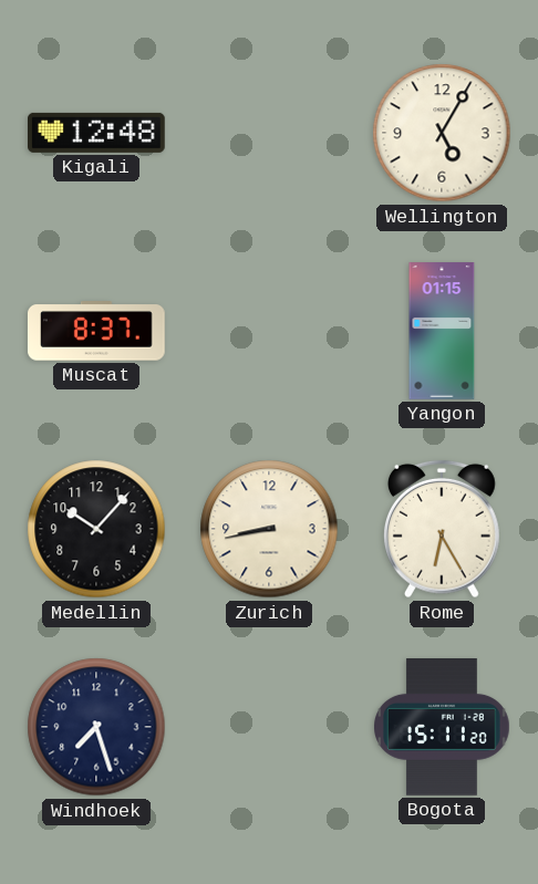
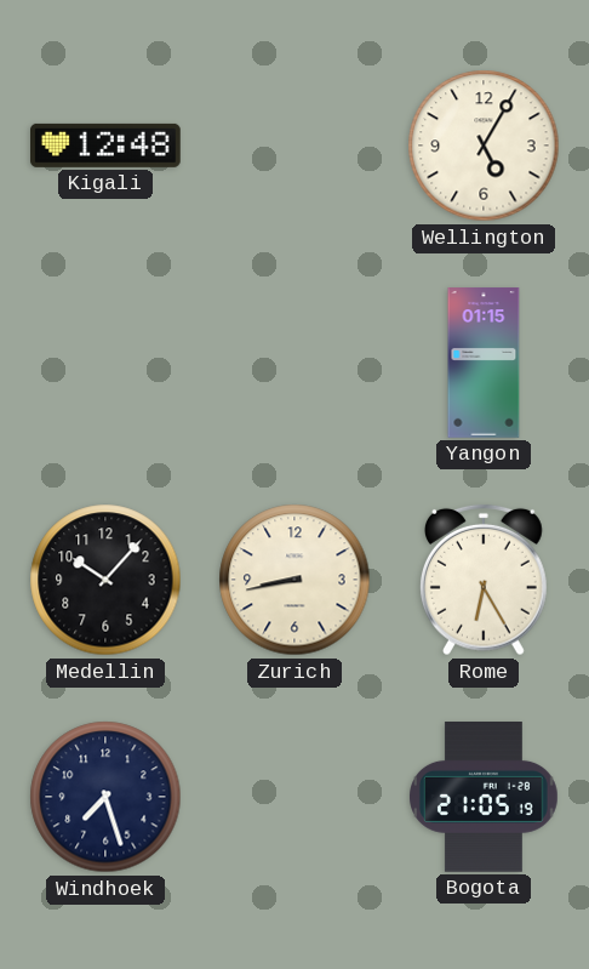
Muscat: 8:37 -> none
Bogota: 15:11 -> 21:05
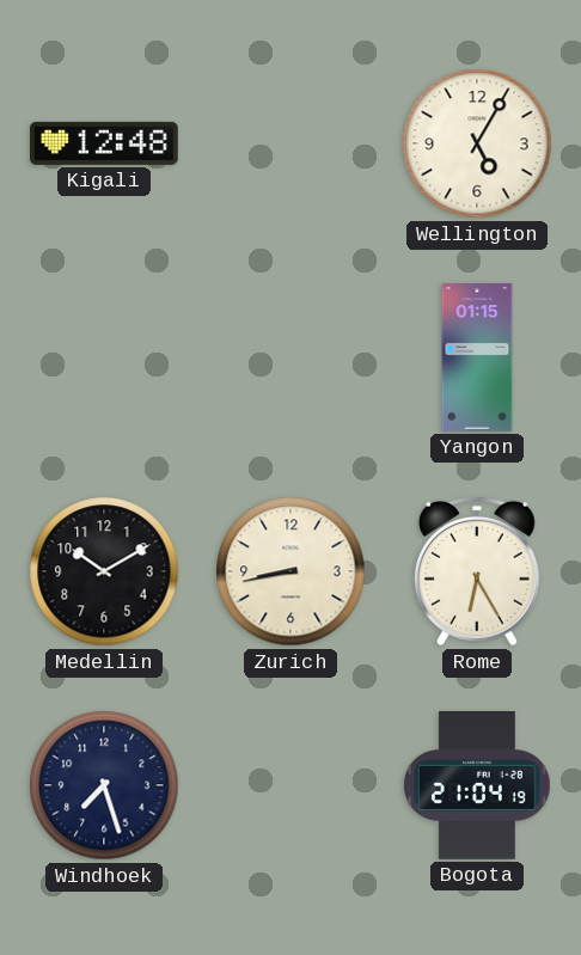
Medellin: 10:07 -> 10:10
Bogota: 21:05 -> 21:04
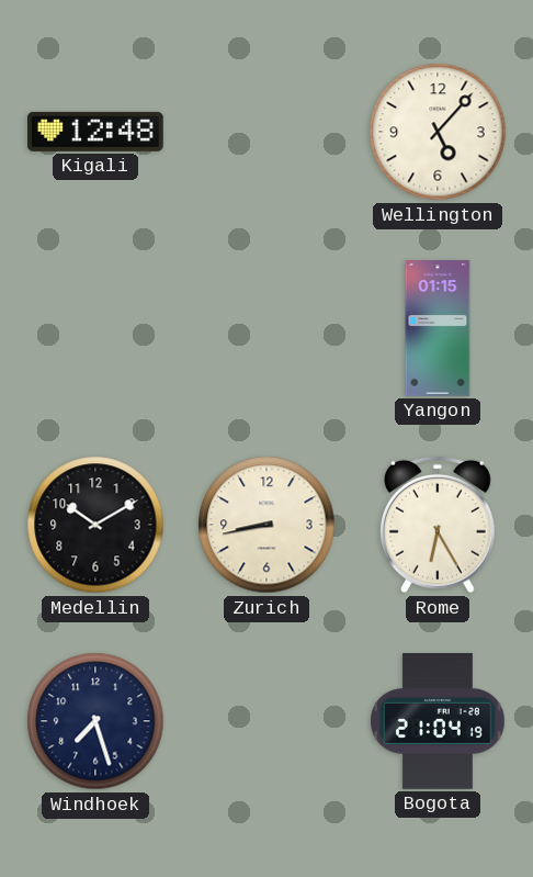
Wellington: 5:05 -> 5:07
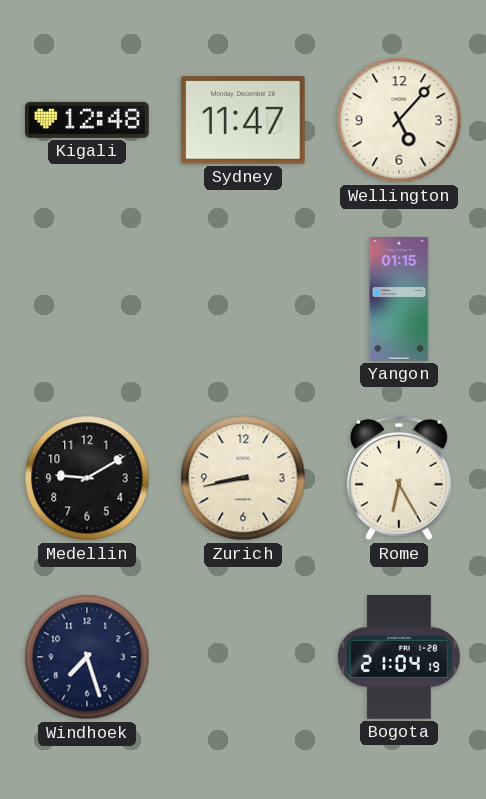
Sydney: none -> 11:47
Medellin: 10:10 -> 9:10
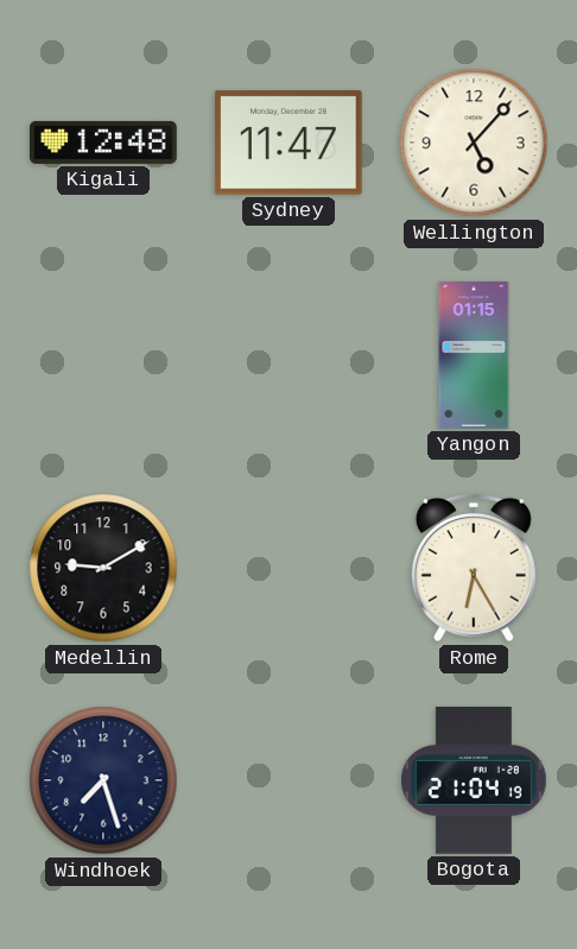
Zurich: 8:43 -> none
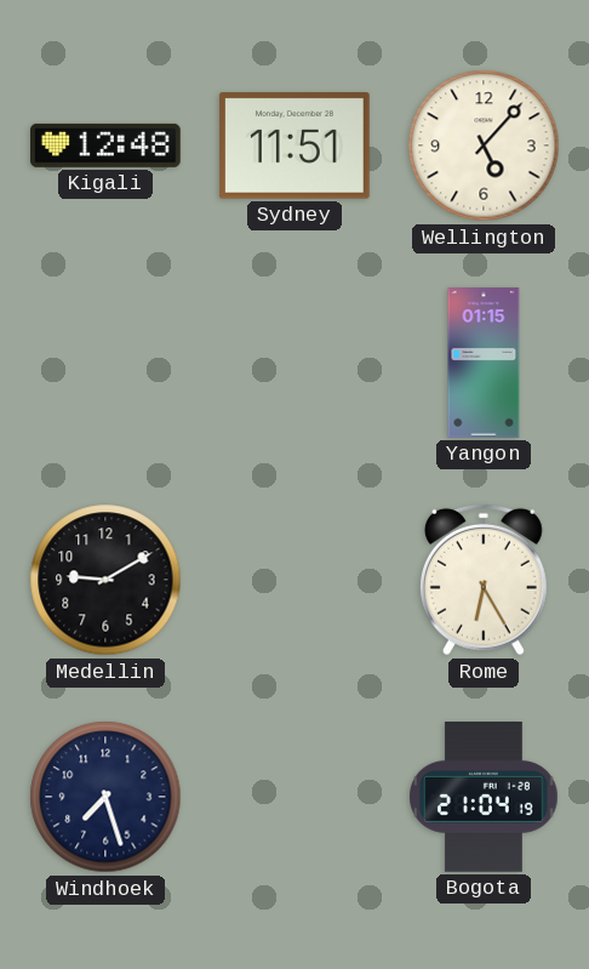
Sydney: 11:47 -> 11:51
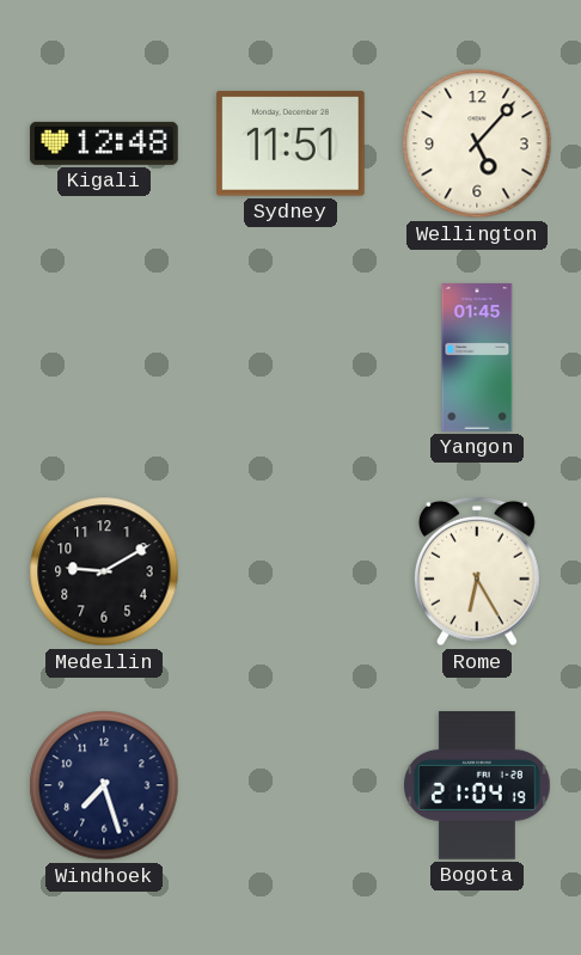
Yangon: 01:15 -> 01:45
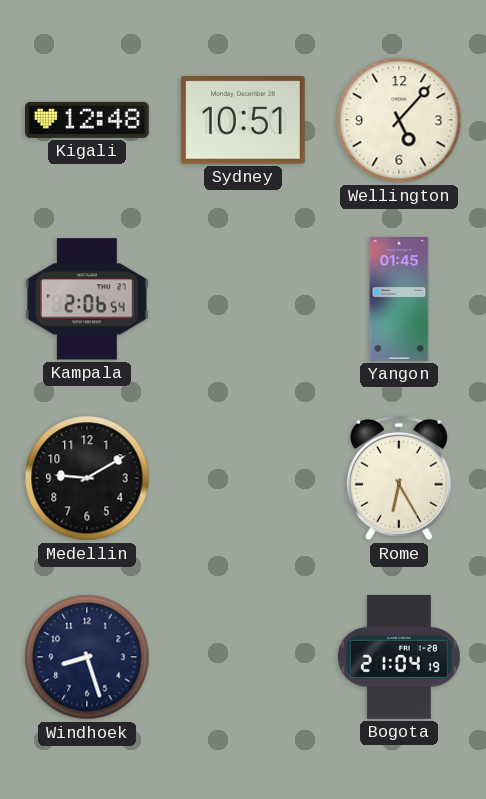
Sydney: 11:51 -> 10:51
Kampala: none -> 2:06
Windhoek: 7:27 -> 8:27
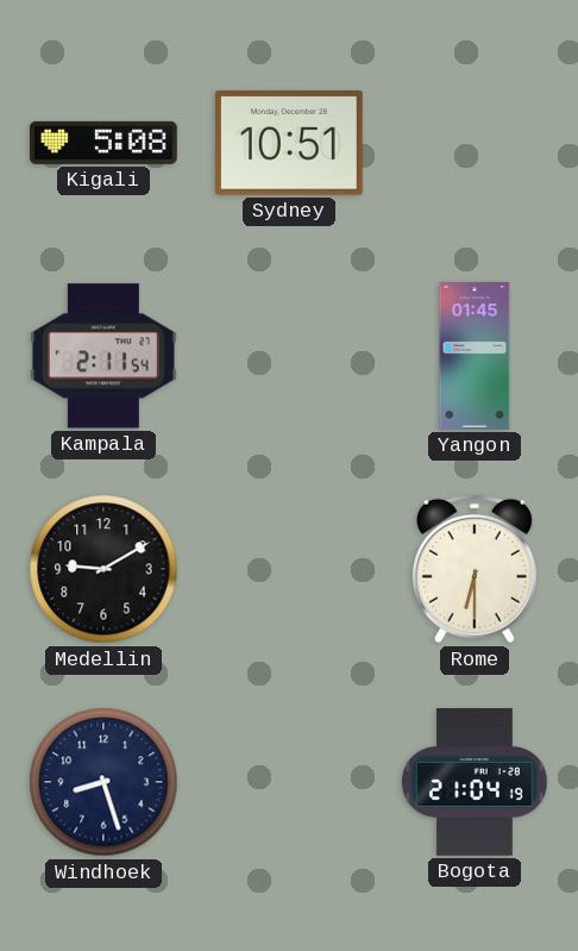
Kigali: 12:48 -> 5:08
Wellington: 5:07 -> none
Kampala: 2:06 -> 2:11
Rome: 6:25 -> 6:30
